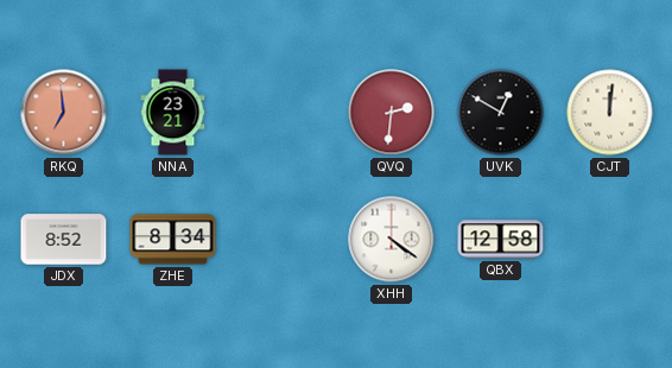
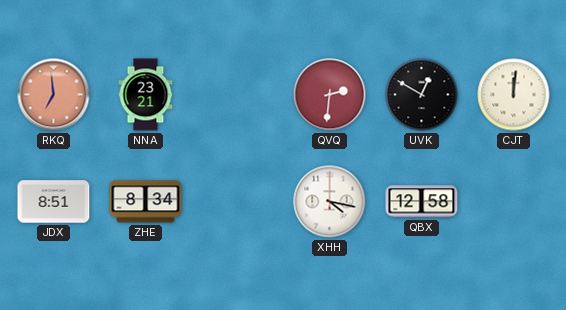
JDX: 8:52 -> 8:51
XHH: 4:21 -> 4:17
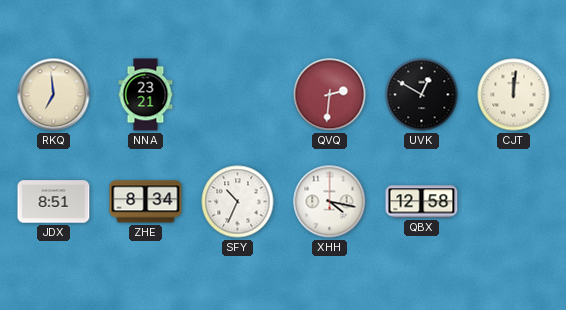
RKQ dial: salmon -> cream
SFY: none -> 10:34
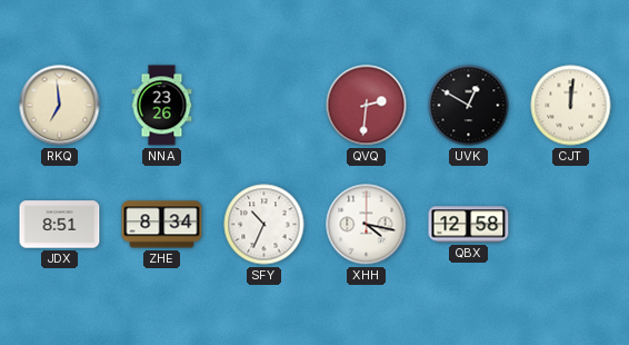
NNA: 23:21 -> 23:26
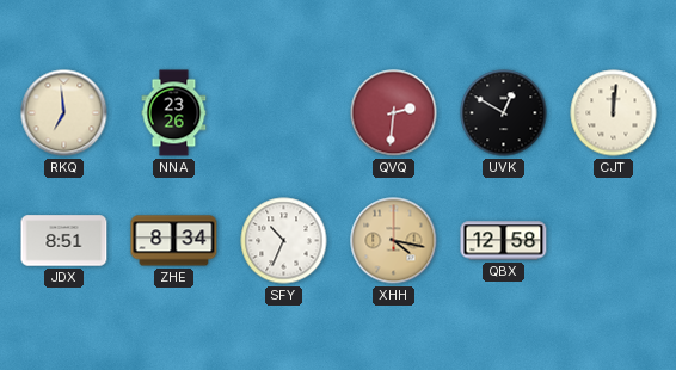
XHH dial: white -> champagne
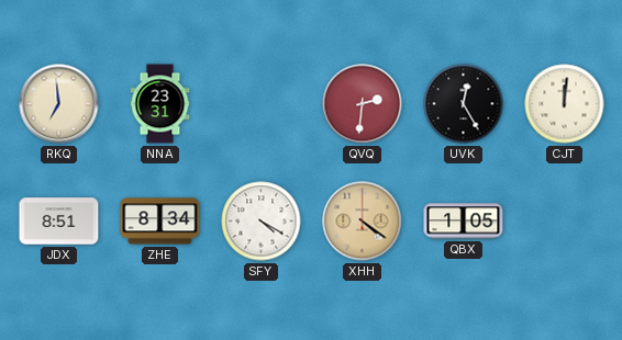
NNA: 23:26 -> 23:31
UVK: 12:50 -> 12:25
SFY: 10:34 -> 4:20
XHH: 4:17 -> 4:21
QBX: 12:58 -> 1:05
